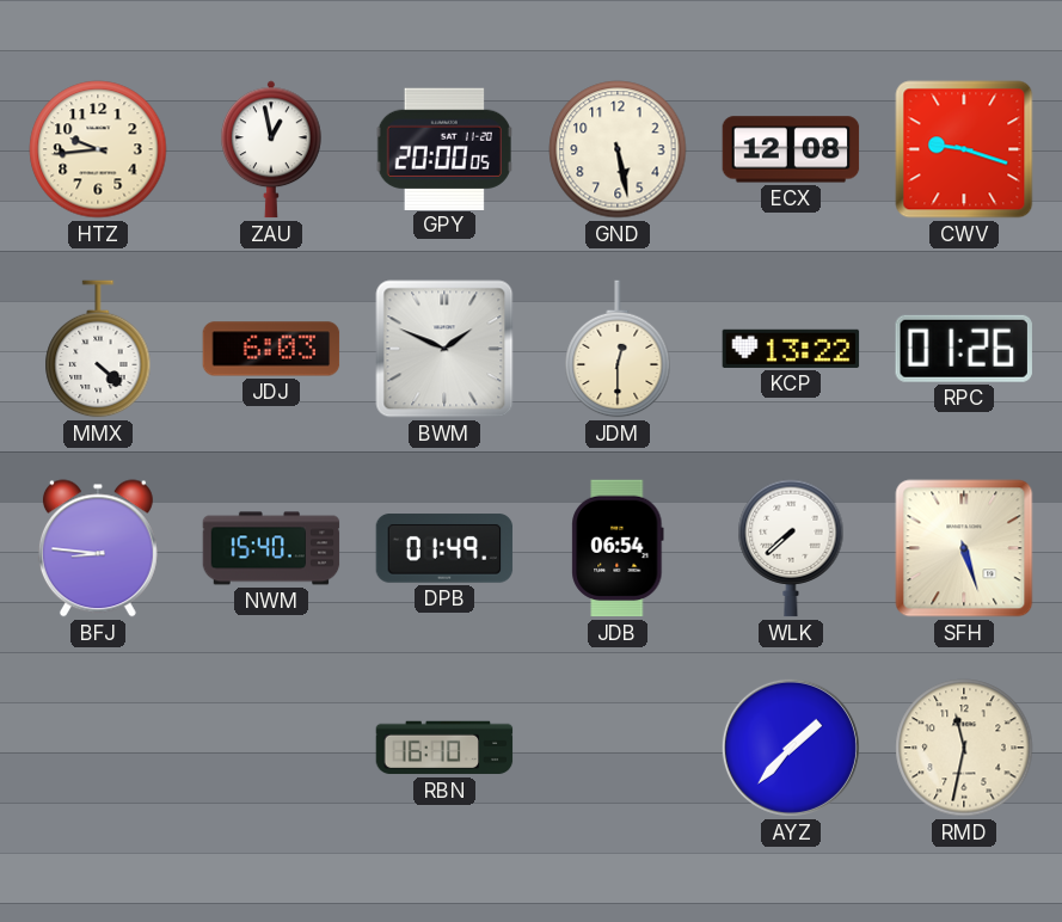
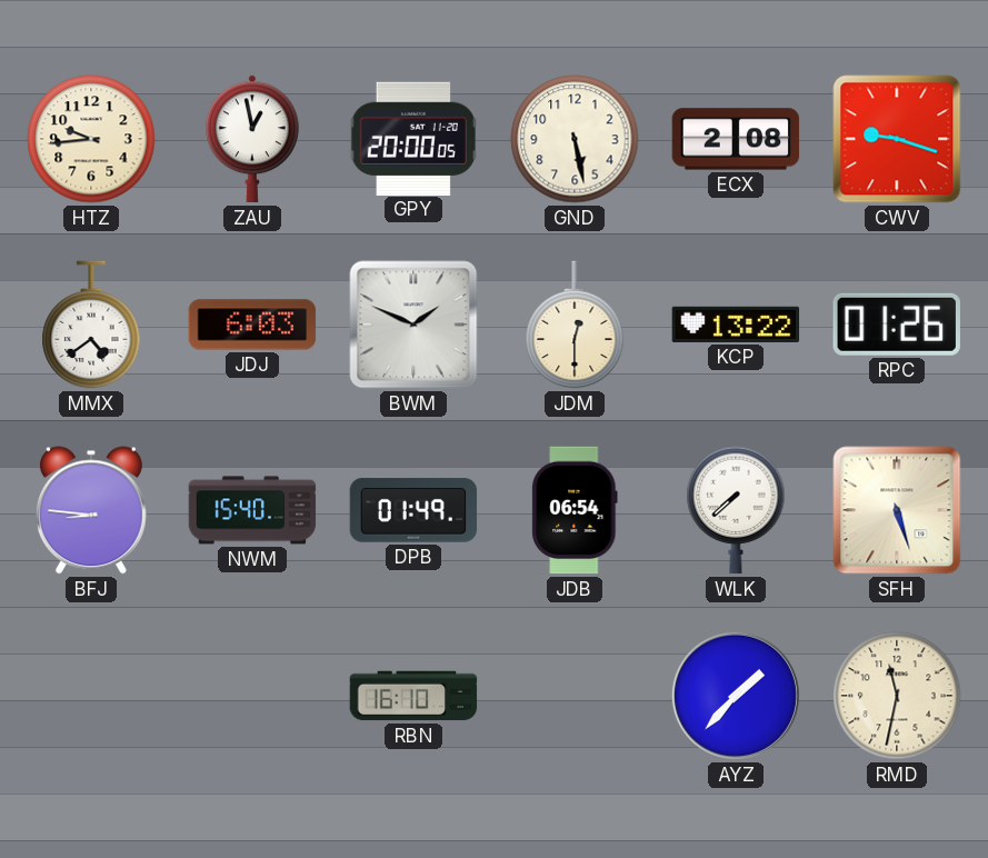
ECX: 12:08 -> 2:08
MMX: 4:22 -> 4:39
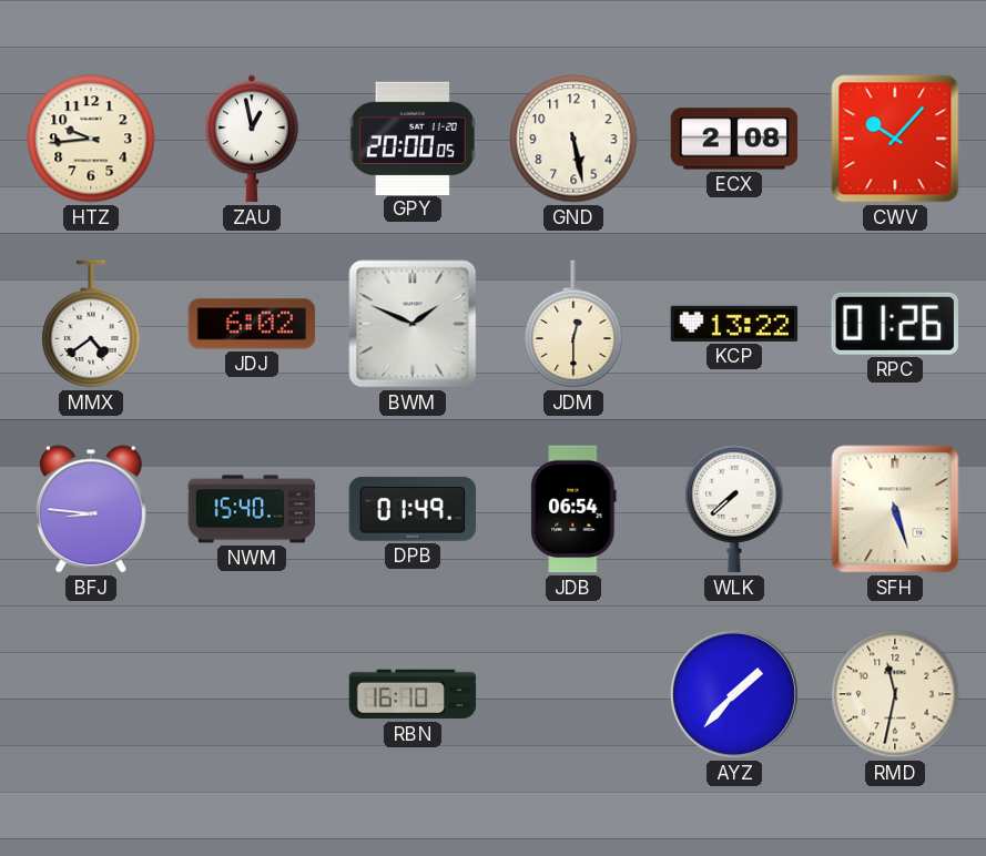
CWV: 9:18 -> 10:07
JDJ: 6:03 -> 6:02
